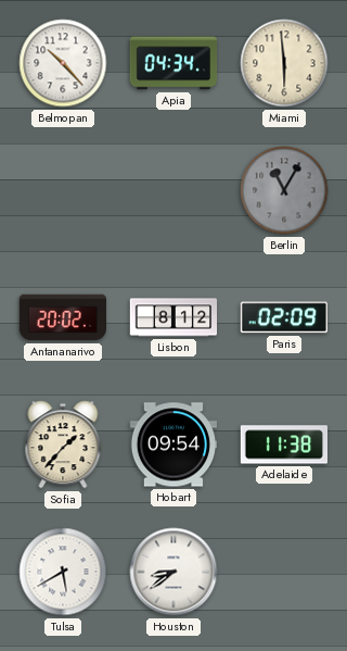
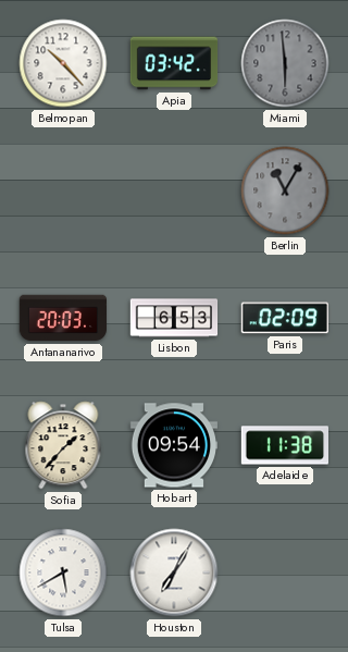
Apia: 04:34 -> 03:42
Miami dial: cream -> grey
Antananarivo: 20:02 -> 20:03
Lisbon: 8:12 -> 6:53
Houston: 8:39 -> 7:05
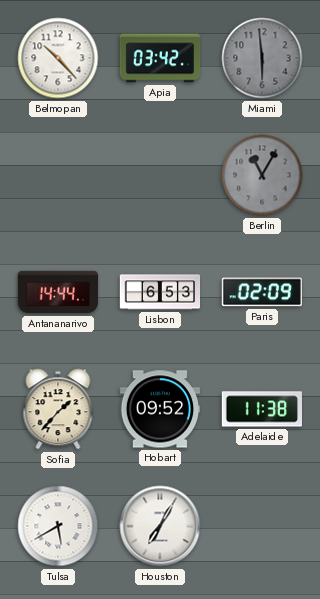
Antananarivo: 20:03 -> 14:44
Hobart: 09:54 -> 09:52
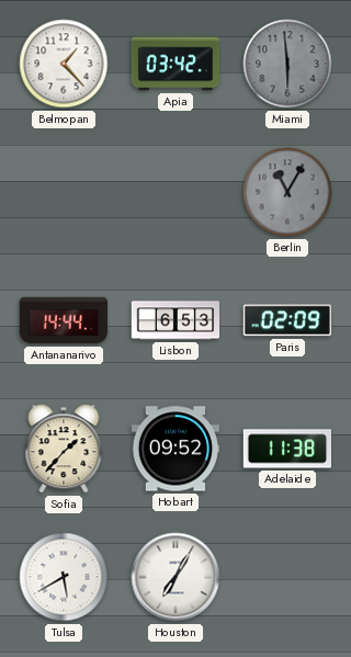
Belmopan: 10:23 -> 1:23
